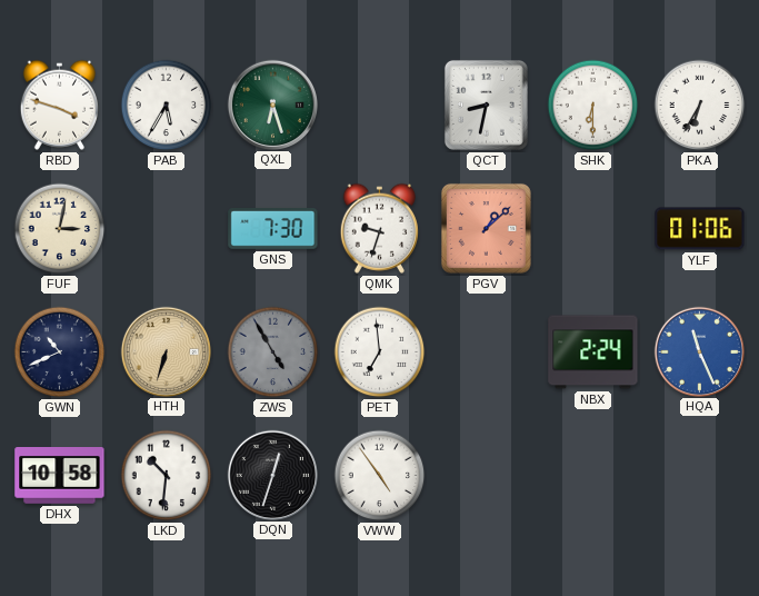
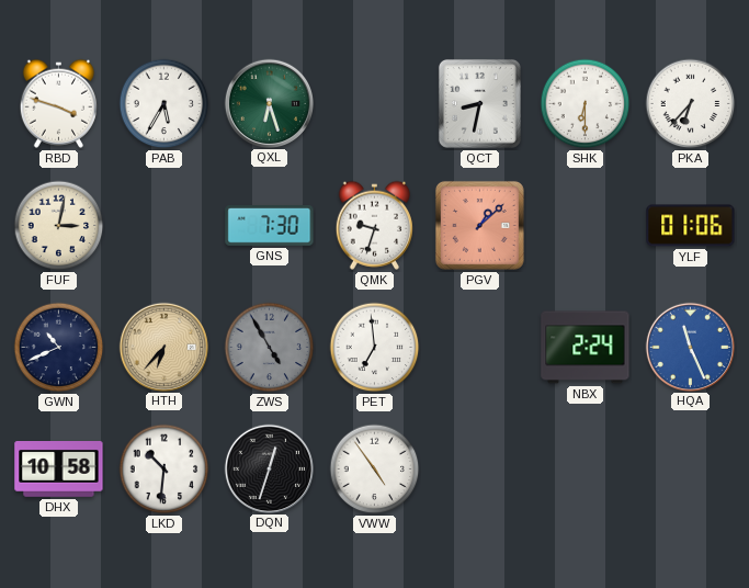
PKA: 6:35 -> 6:37
HTH: 6:33 -> 6:37
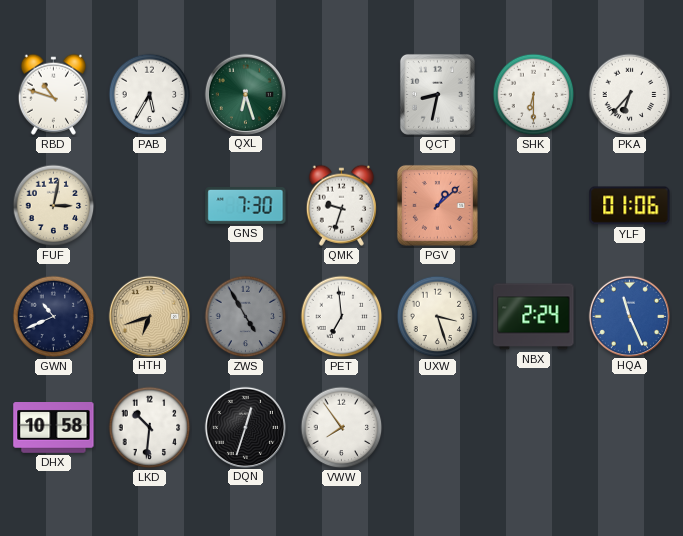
RBD: 3:48 -> 10:48
HTH: 6:37 -> 6:42
UXW: none -> 3:27
VWW: 4:54 -> 7:54
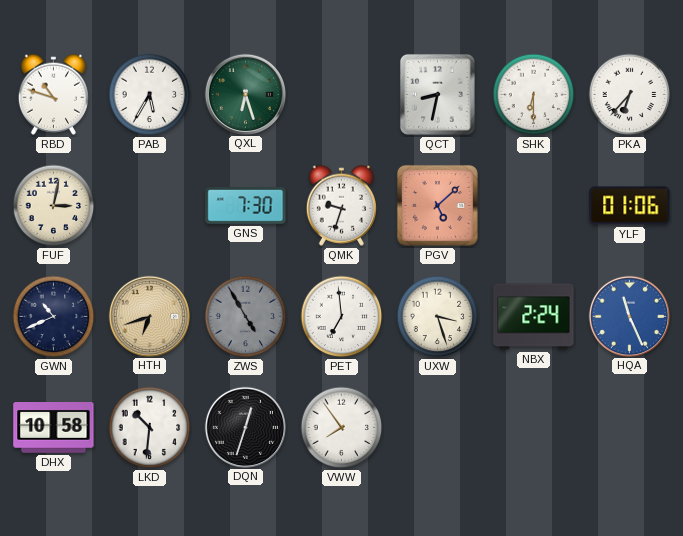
PGV: 1:08 -> 5:08
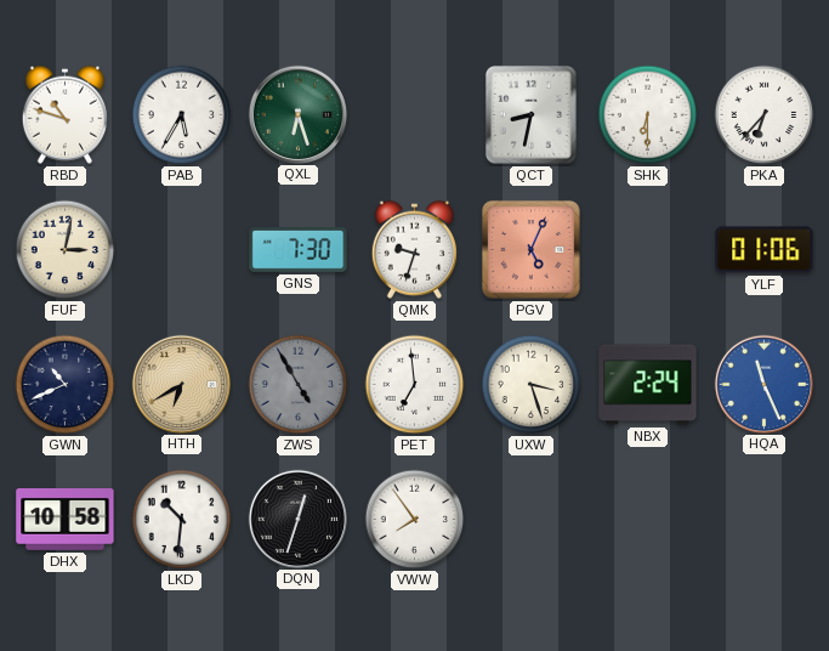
PGV: 5:08 -> 5:04
HTH: 6:42 -> 6:40
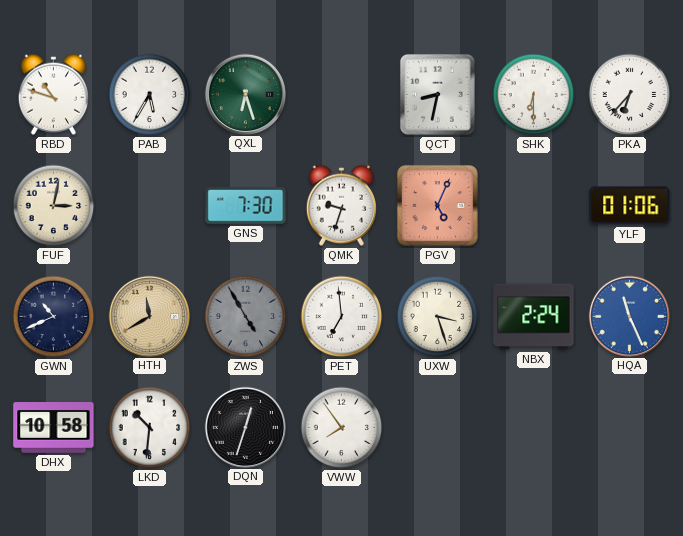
HTH: 6:40 -> 11:40
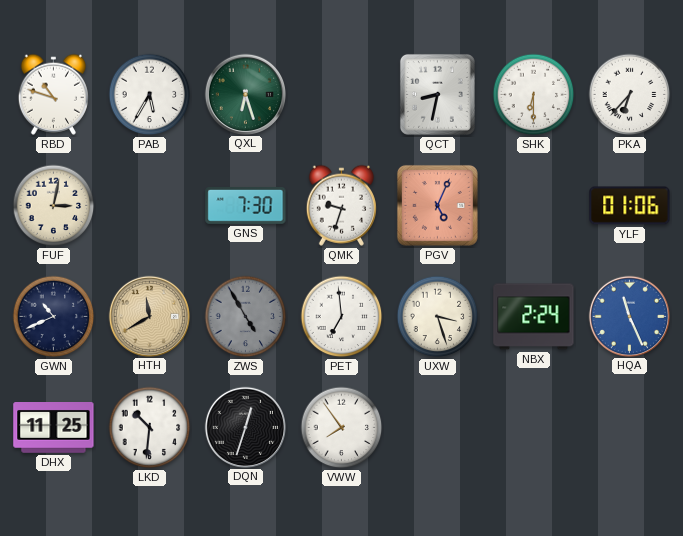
DHX: 10:58 -> 11:25
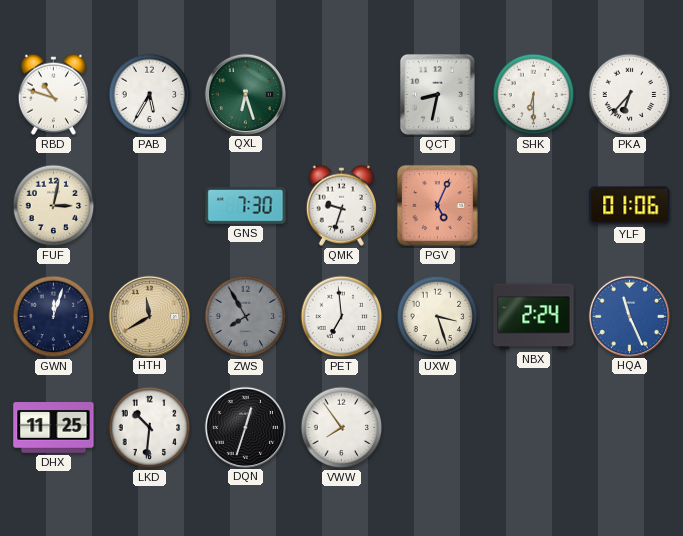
GWN: 10:41 -> 12:03
ZWS: 4:55 -> 7:55
